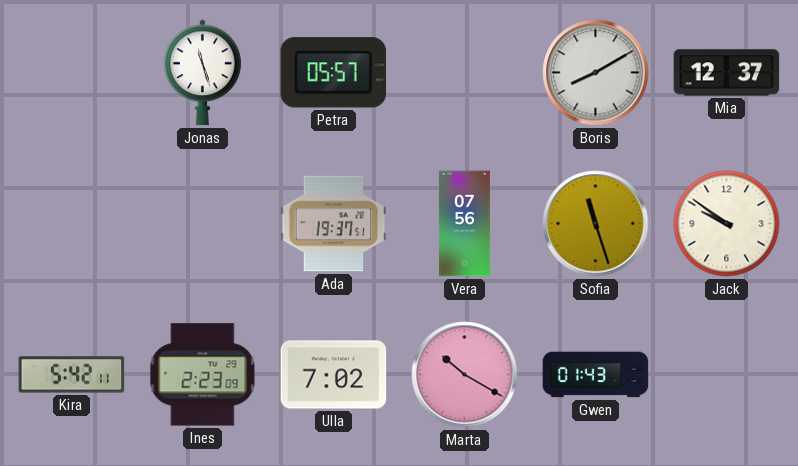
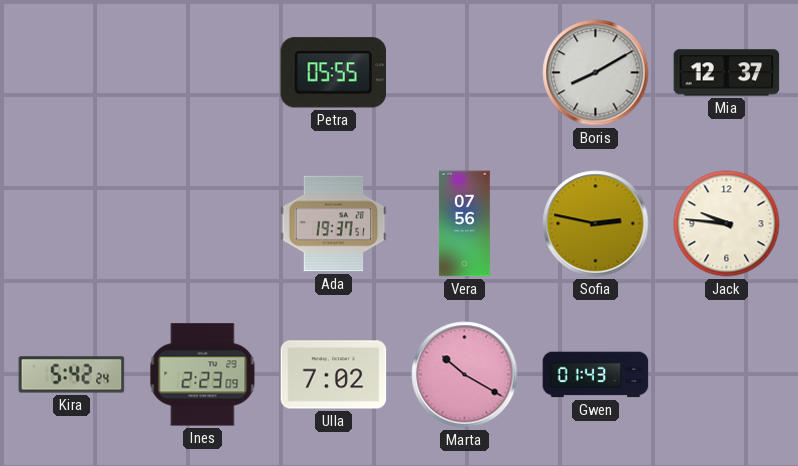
Jonas: 11:27 -> none
Petra: 05:57 -> 05:55
Sofia: 11:27 -> 2:47
Jack: 9:51 -> 9:46
Kira: 5:42:11 -> 5:42:24
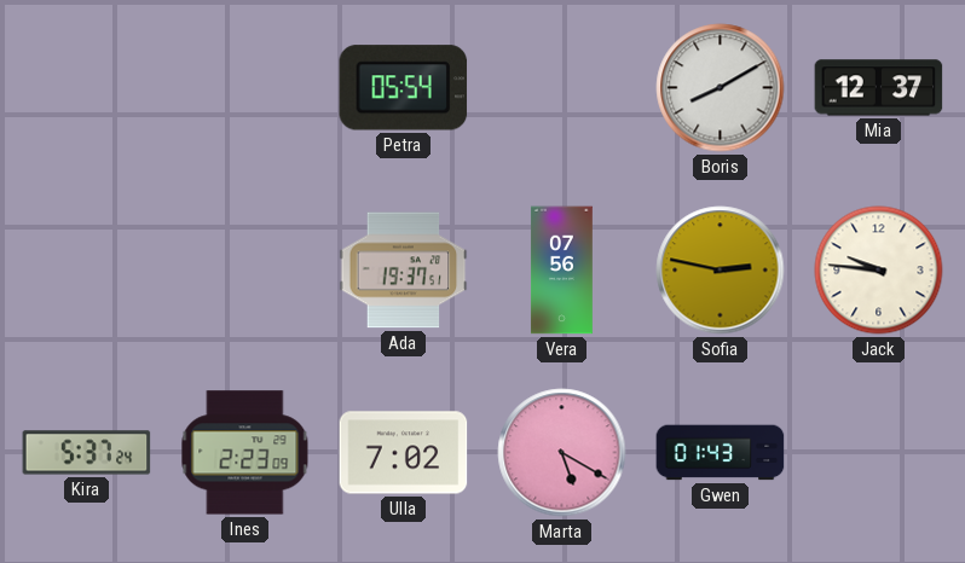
Petra: 05:55 -> 05:54
Kira: 5:42 -> 5:37
Marta: 10:20 -> 5:20
